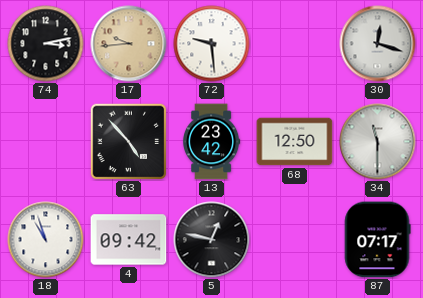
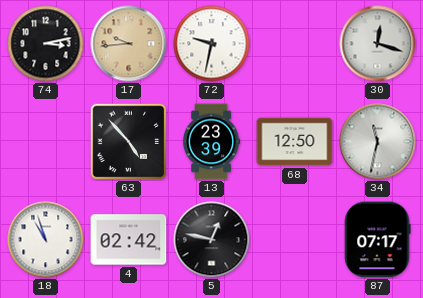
72: 9:29 -> 9:32
13: 23:42 -> 23:39
34: 11:30 -> 11:32
4: 09:42 -> 02:42
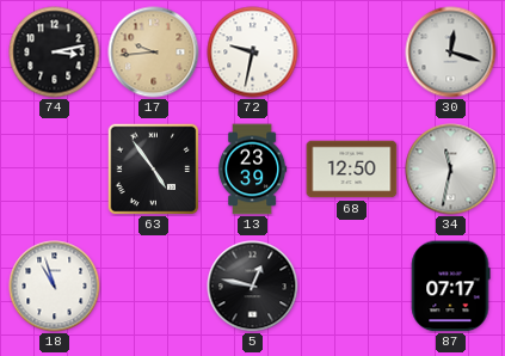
63: 4:53 -> 4:54
4: 02:42 -> none
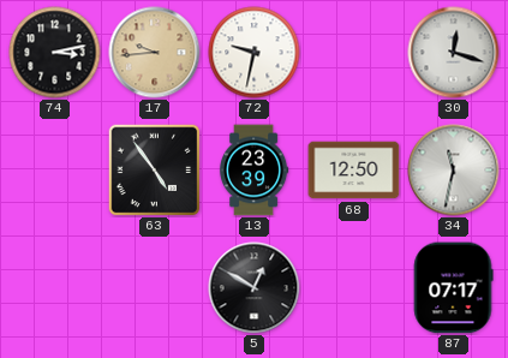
18: 10:57 -> none
5: 12:47 -> 12:50
